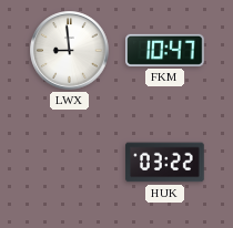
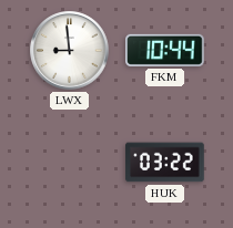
FKM: 10:47 -> 10:44
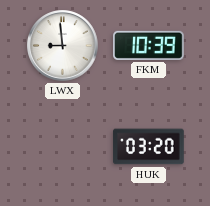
FKM: 10:44 -> 10:39
HUK: 03:22 -> 03:20
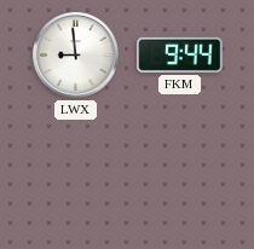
FKM: 10:39 -> 9:44
HUK: 03:20 -> none
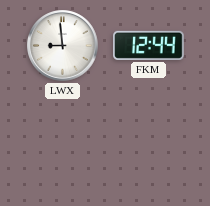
FKM: 9:44 -> 12:44
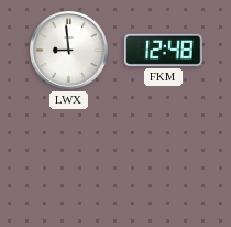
FKM: 12:44 -> 12:48
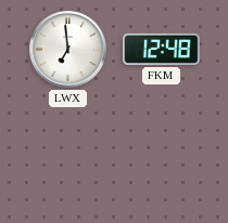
LWX: 8:59 -> 6:59
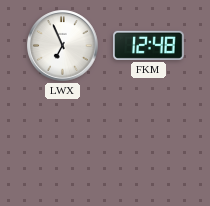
LWX: 6:59 -> 6:56
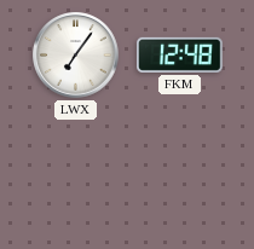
LWX: 6:56 -> 7:06
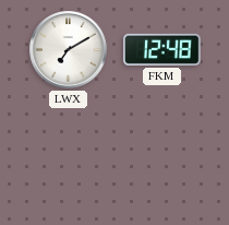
LWX: 7:06 -> 7:10
